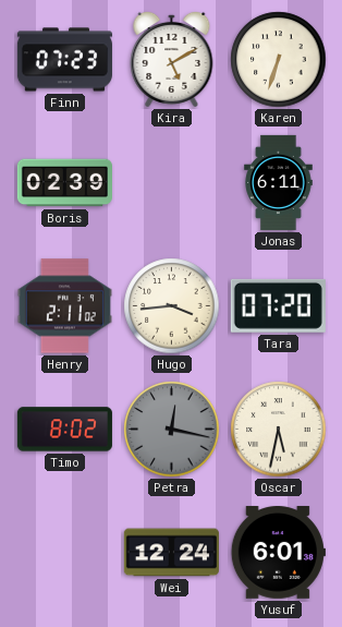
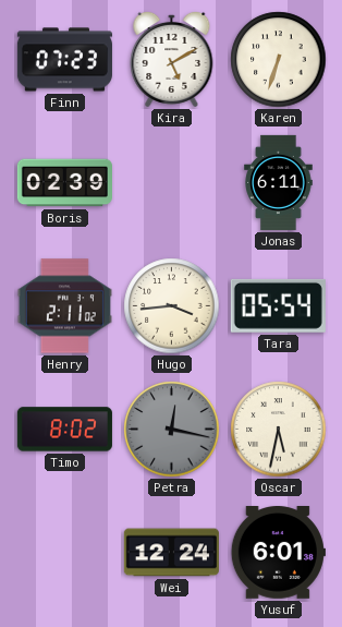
Tara: 07:20 -> 05:54
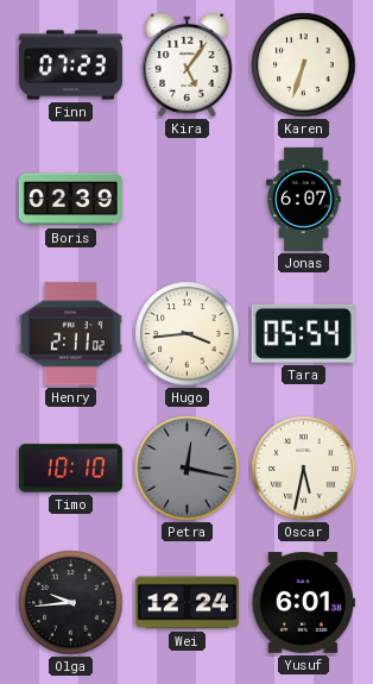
Kira: 5:10 -> 5:06
Jonas: 6:11 -> 6:07
Timo: 8:02 -> 10:10
Olga: none -> 9:44
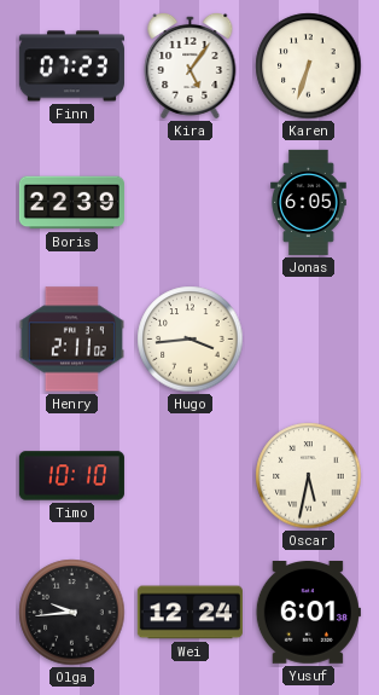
Boris: 02:39 -> 22:39
Jonas: 6:07 -> 6:05
Tara: 05:54 -> none
Petra: 12:17 -> none
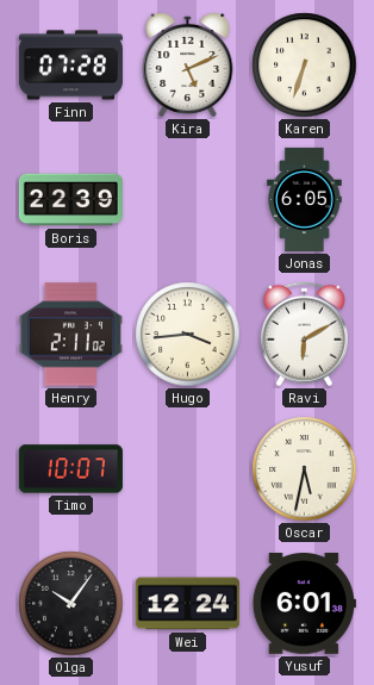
Finn: 07:23 -> 07:28
Kira: 5:06 -> 5:11
Ravi: none -> 6:10
Timo: 10:10 -> 10:07
Olga: 9:44 -> 10:06
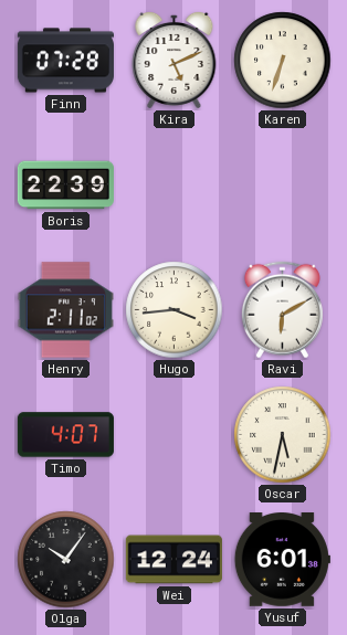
Jonas: 6:05 -> none
Timo: 10:07 -> 4:07
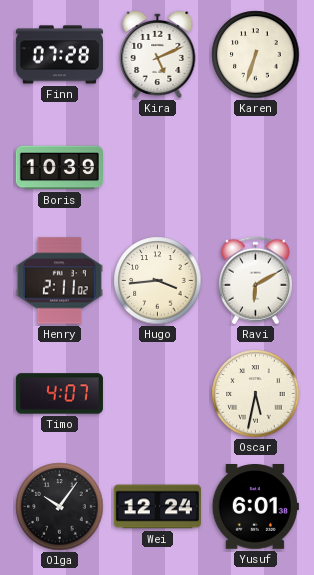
Boris: 22:39 -> 10:39
